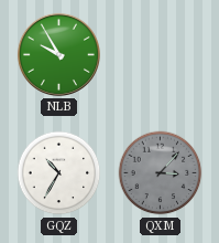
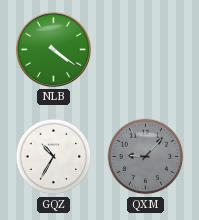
NLB: 9:55 -> 4:21
QXM: 3:07 -> 9:07
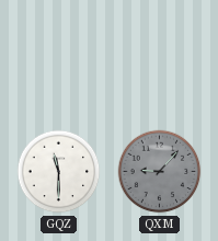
NLB: 4:21 -> none
GQZ: 10:35 -> 11:30
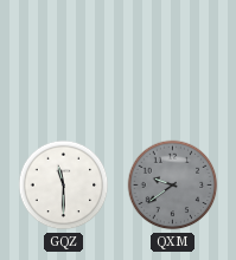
QXM: 9:07 -> 9:39
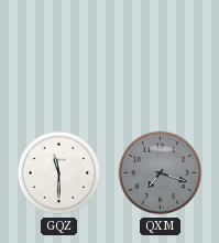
QXM: 9:39 -> 7:18
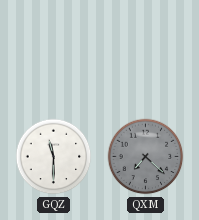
QXM: 7:18 -> 7:22
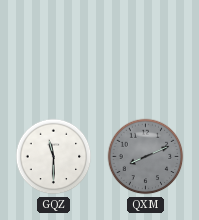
QXM: 7:22 -> 8:11
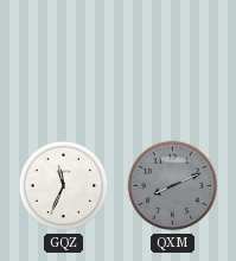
GQZ: 11:30 -> 11:34
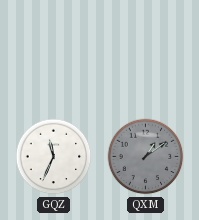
QXM: 8:11 -> 1:09
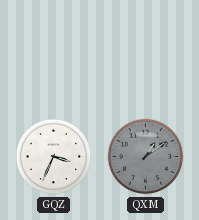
GQZ: 11:34 -> 3:34
